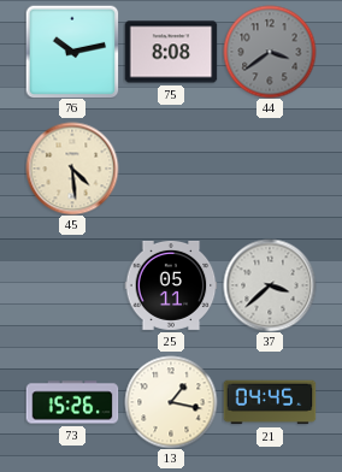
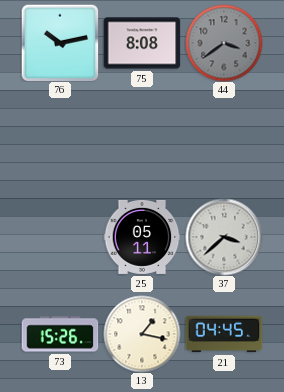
45: 4:29 -> none
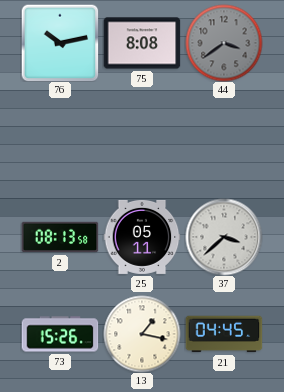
2: none -> 08:13
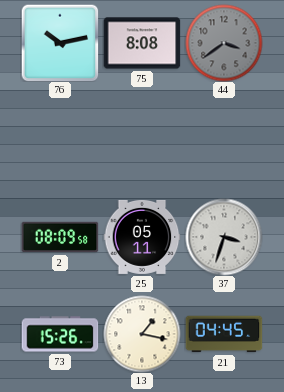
2: 08:13 -> 08:09
37: 3:38 -> 3:33
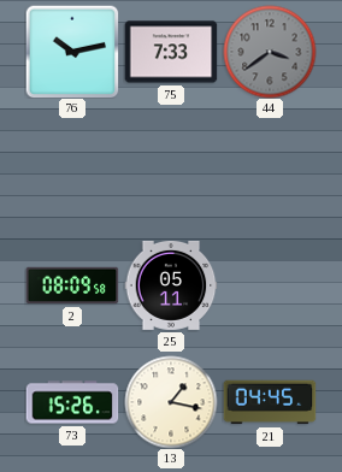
75: 8:08 -> 7:33
37: 3:33 -> none
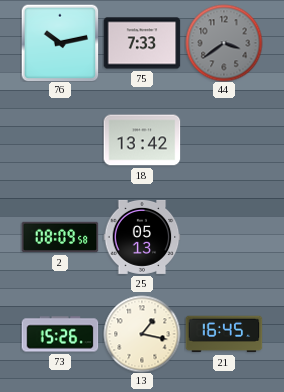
18: none -> 13:42
25: 05:11 -> 05:13
21: 04:45 -> 16:45
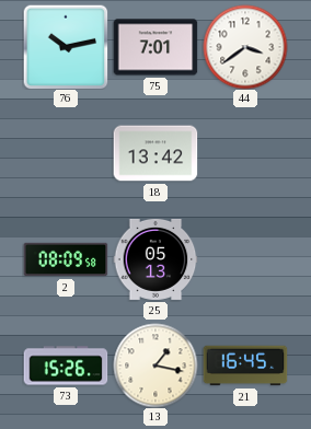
75: 7:33 -> 7:01
44 dial: grey -> white
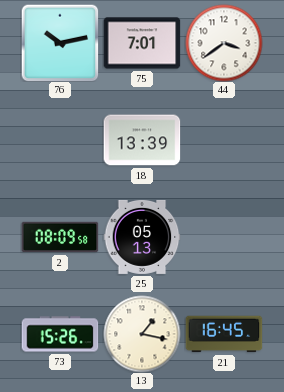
18: 13:42 -> 13:39
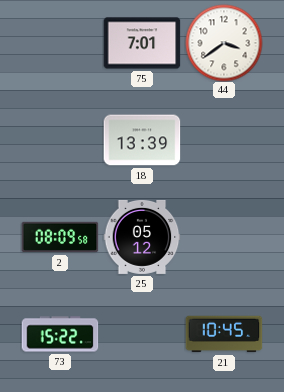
76: 10:13 -> none
25: 05:13 -> 05:12
73: 15:26 -> 15:22
13: 1:17 -> none
21: 16:45 -> 10:45
